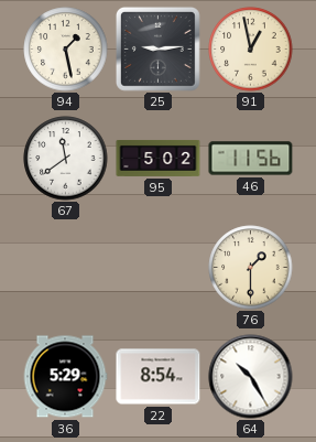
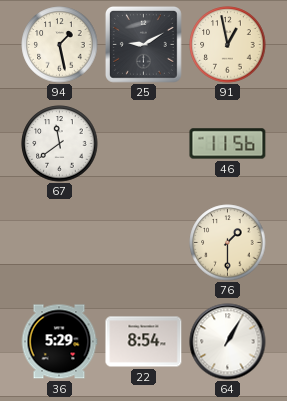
25: 9:14 -> 9:10
95: 5:02 -> none
64: 10:25 -> 1:05
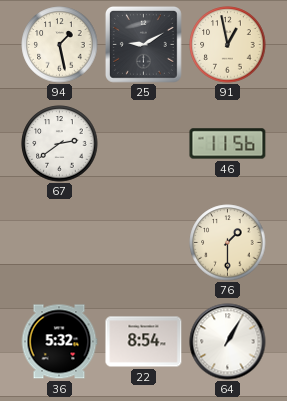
67: 11:39 -> 2:39
36: 5:29 -> 5:32
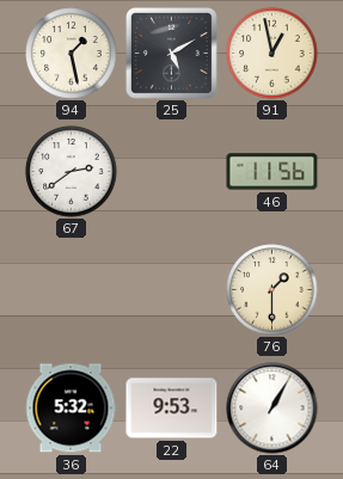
25: 9:10 -> 5:10
22: 8:54 -> 9:53
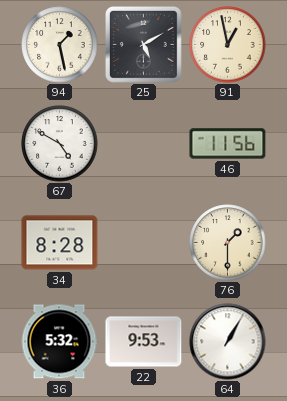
67: 2:39 -> 4:50
34: none -> 8:28
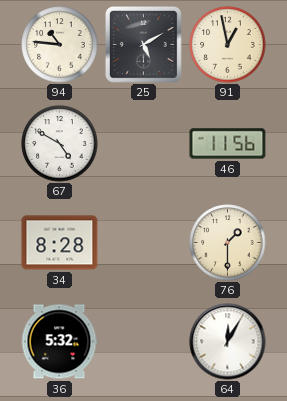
94: 1:28 -> 10:46
22: 9:53 -> none
64: 1:05 -> 12:05
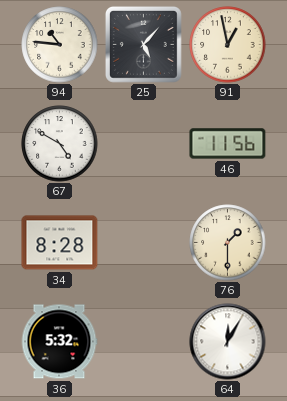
25: 5:10 -> 5:07
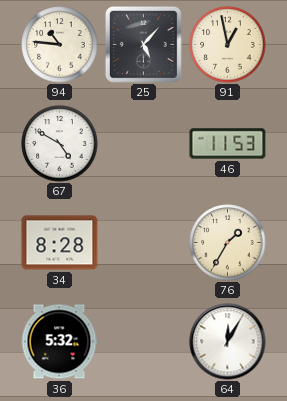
46: 11:56 -> 11:53
76: 1:30 -> 1:35
